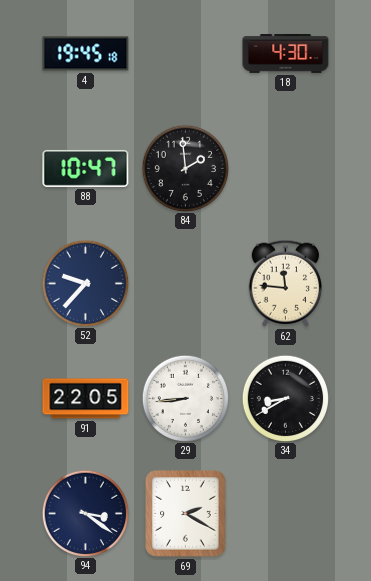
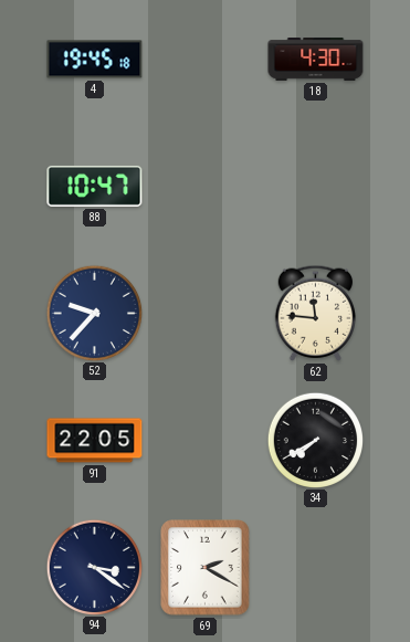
84: 1:59 -> none
29: 8:44 -> none
34: 8:40 -> 7:40
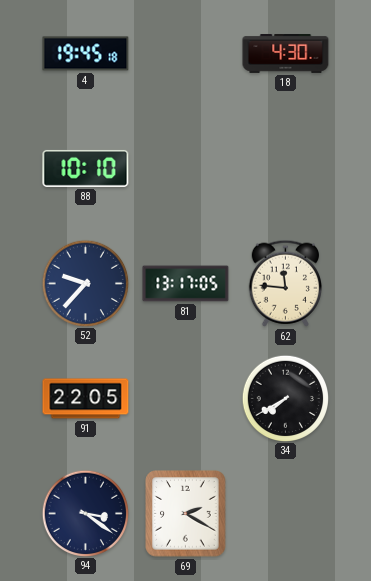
88: 10:47 -> 10:10
81: none -> 13:17
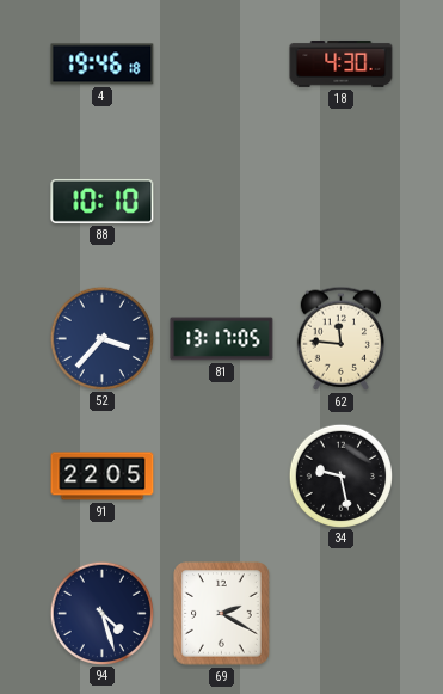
4: 19:45 -> 19:46
52: 9:37 -> 3:37
34: 7:40 -> 9:28
94: 3:21 -> 4:27
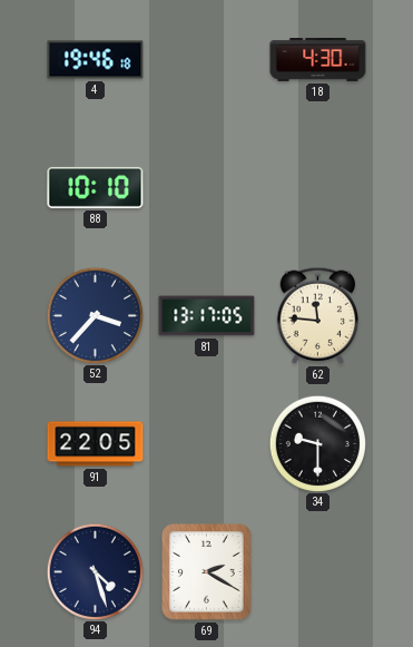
34: 9:28 -> 9:30
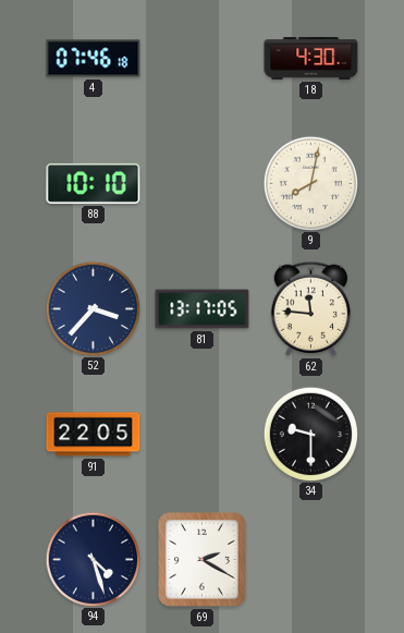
4: 19:46 -> 07:46
9: none -> 8:02
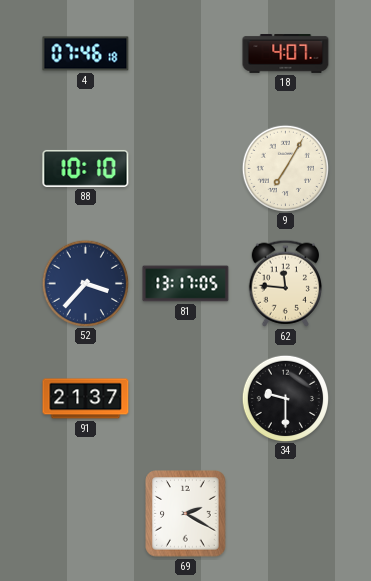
18: 4:30 -> 4:07
9: 8:02 -> 7:05
91: 22:05 -> 21:37
94: 4:27 -> none
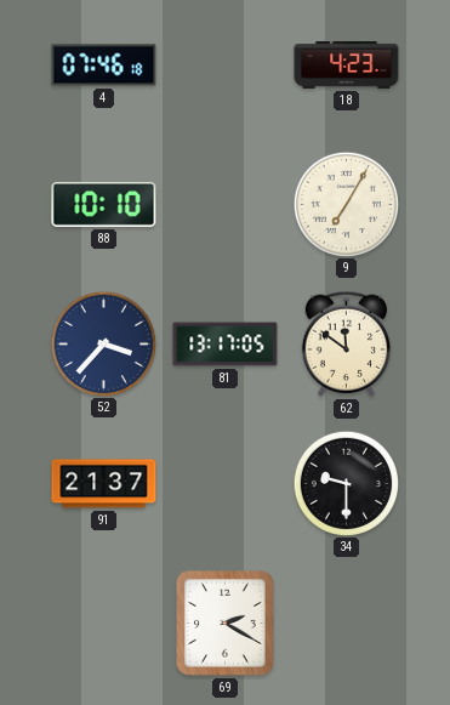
18: 4:07 -> 4:23
62: 11:46 -> 11:51
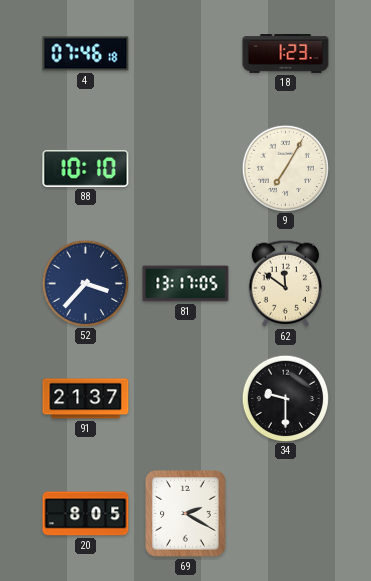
18: 4:23 -> 1:23
20: none -> 8:05
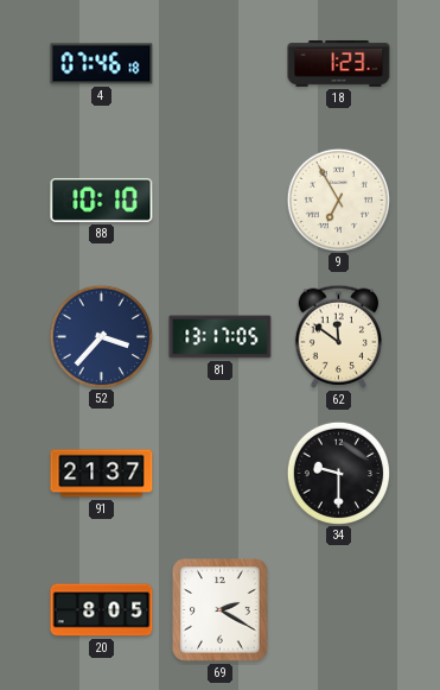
9: 7:05 -> 6:55
